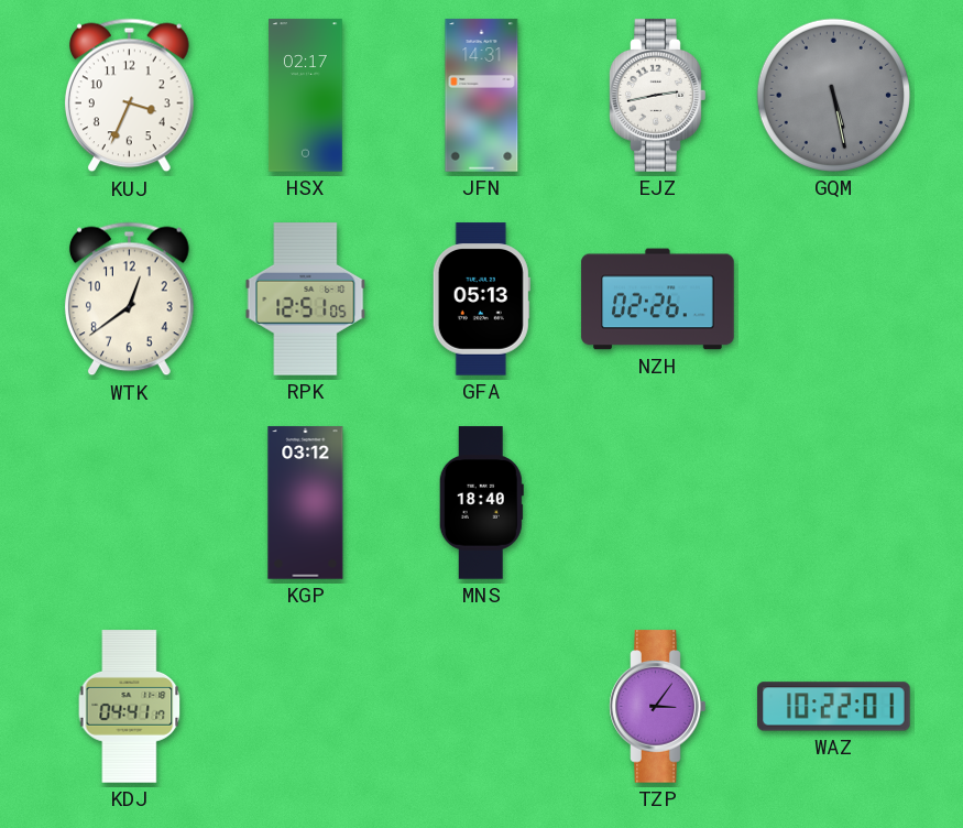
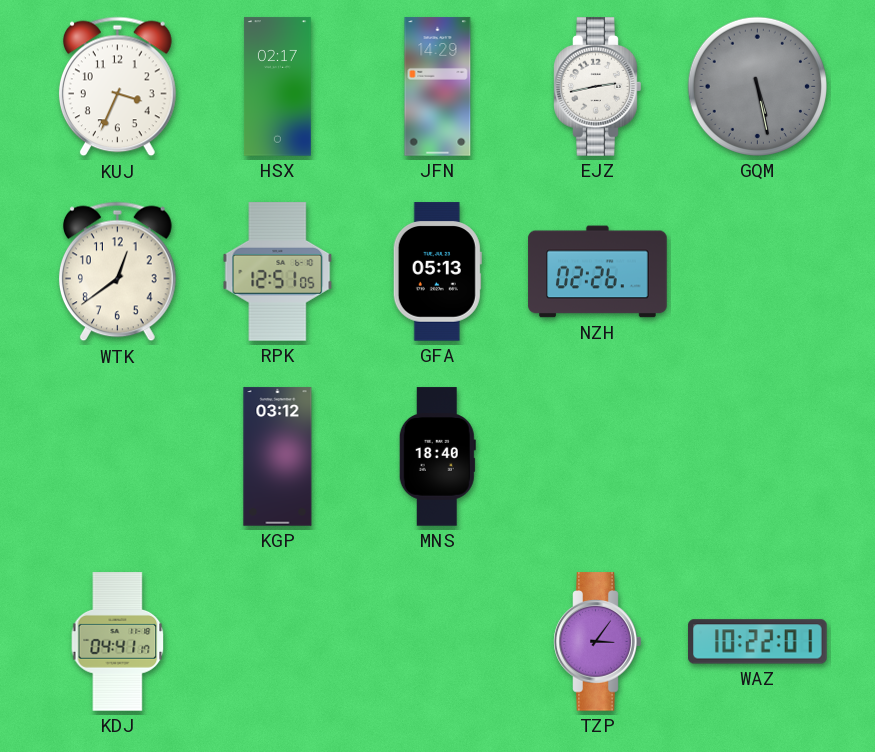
JFN: 14:31 -> 14:29
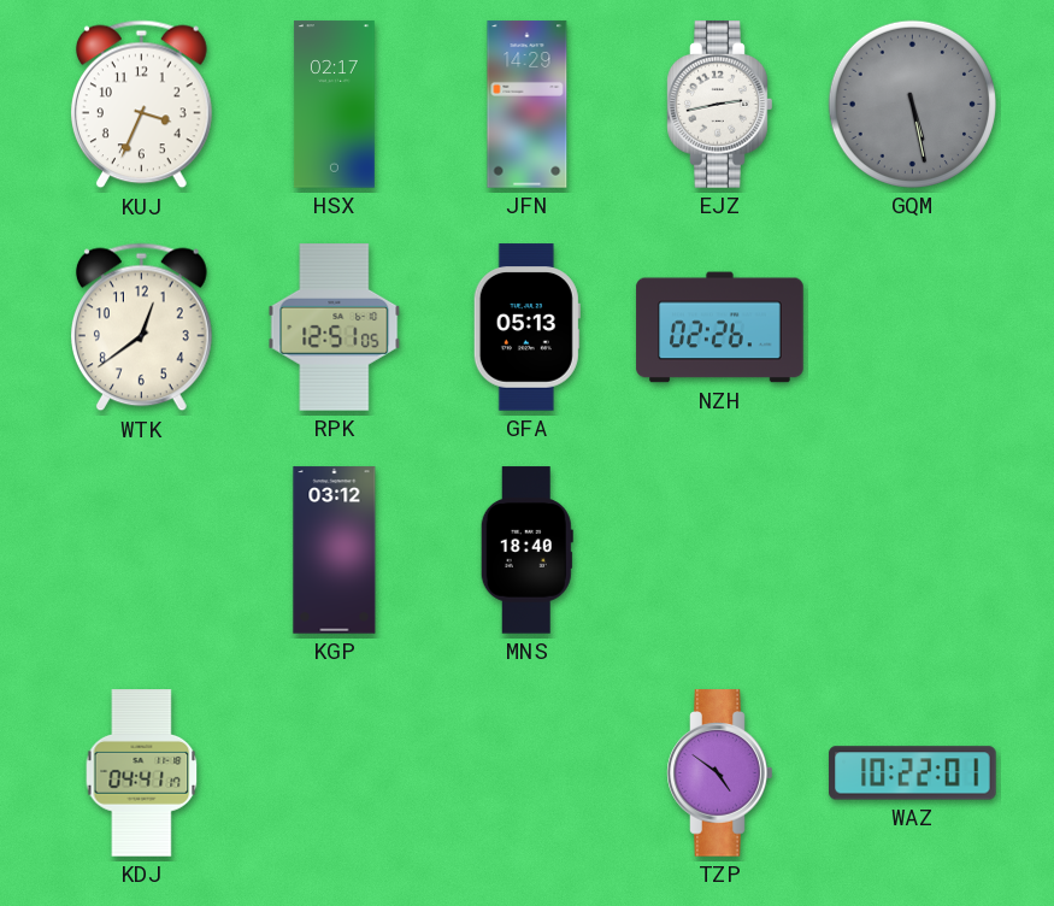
TZP: 3:06 -> 4:51
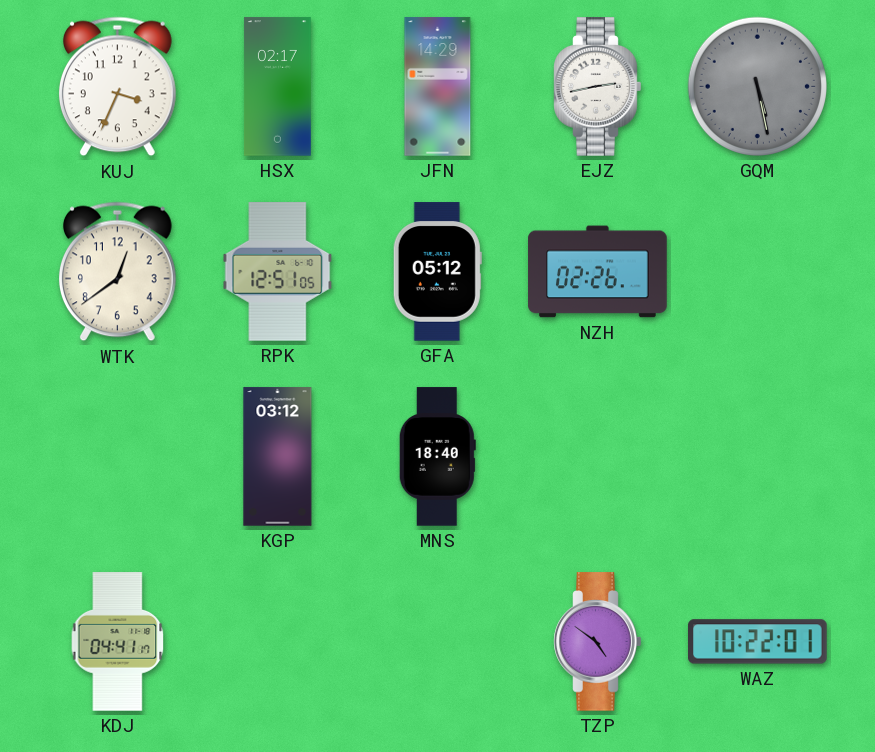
GFA: 05:13 -> 05:12
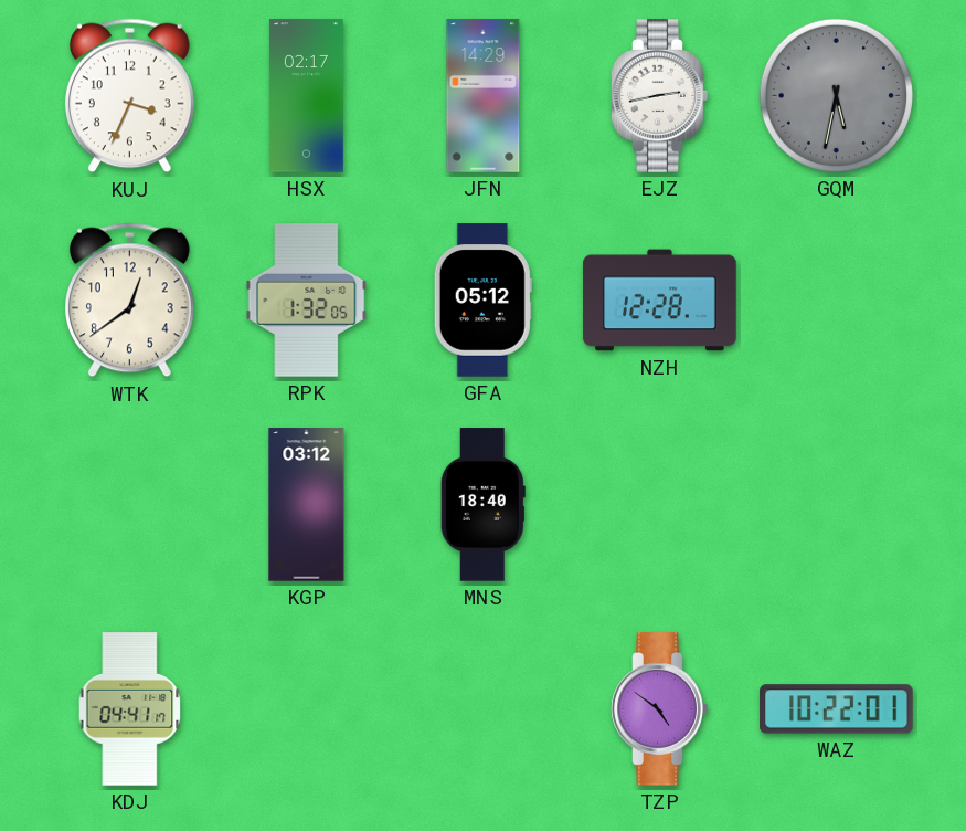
GQM: 5:28 -> 5:32
RPK: 12:51 -> 1:32
NZH: 02:26 -> 12:28
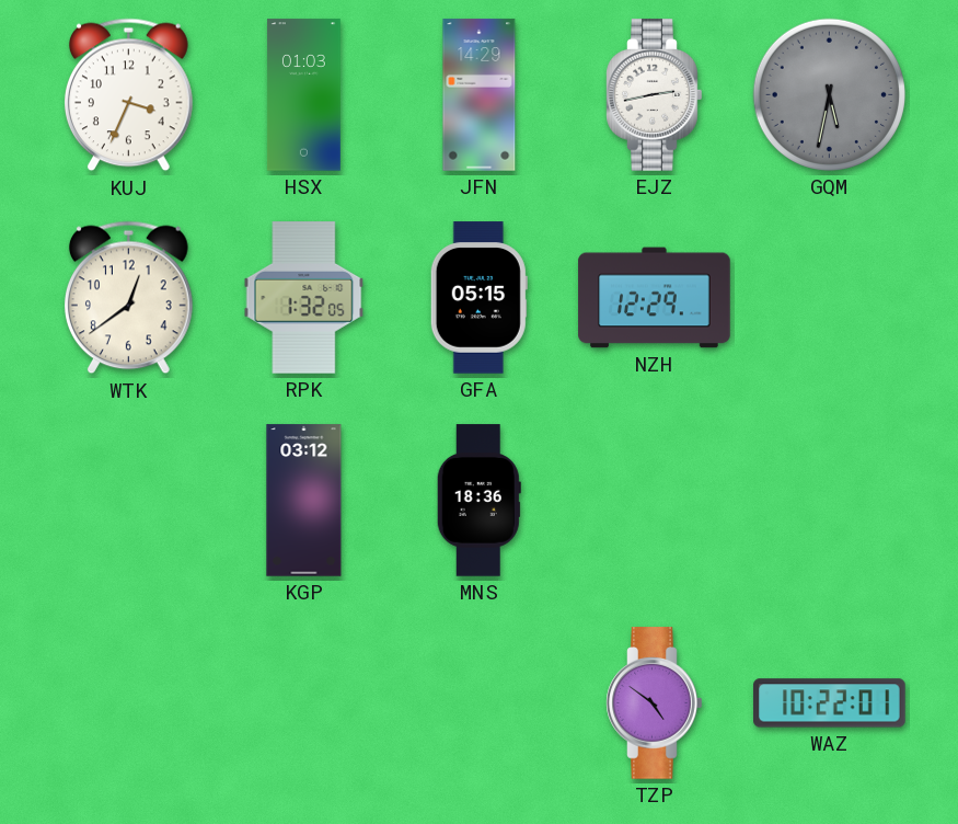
HSX: 02:17 -> 01:03
GFA: 05:12 -> 05:15
NZH: 12:28 -> 12:29
MNS: 18:40 -> 18:36
KDJ: 04:41 -> none
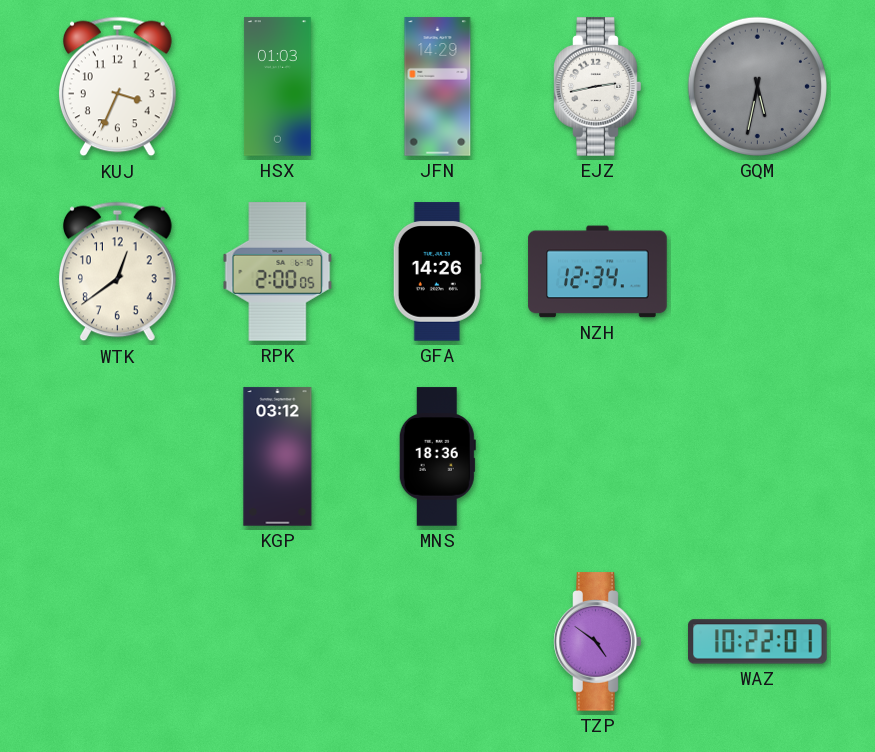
RPK: 1:32 -> 2:00
GFA: 05:15 -> 14:26
NZH: 12:29 -> 12:34
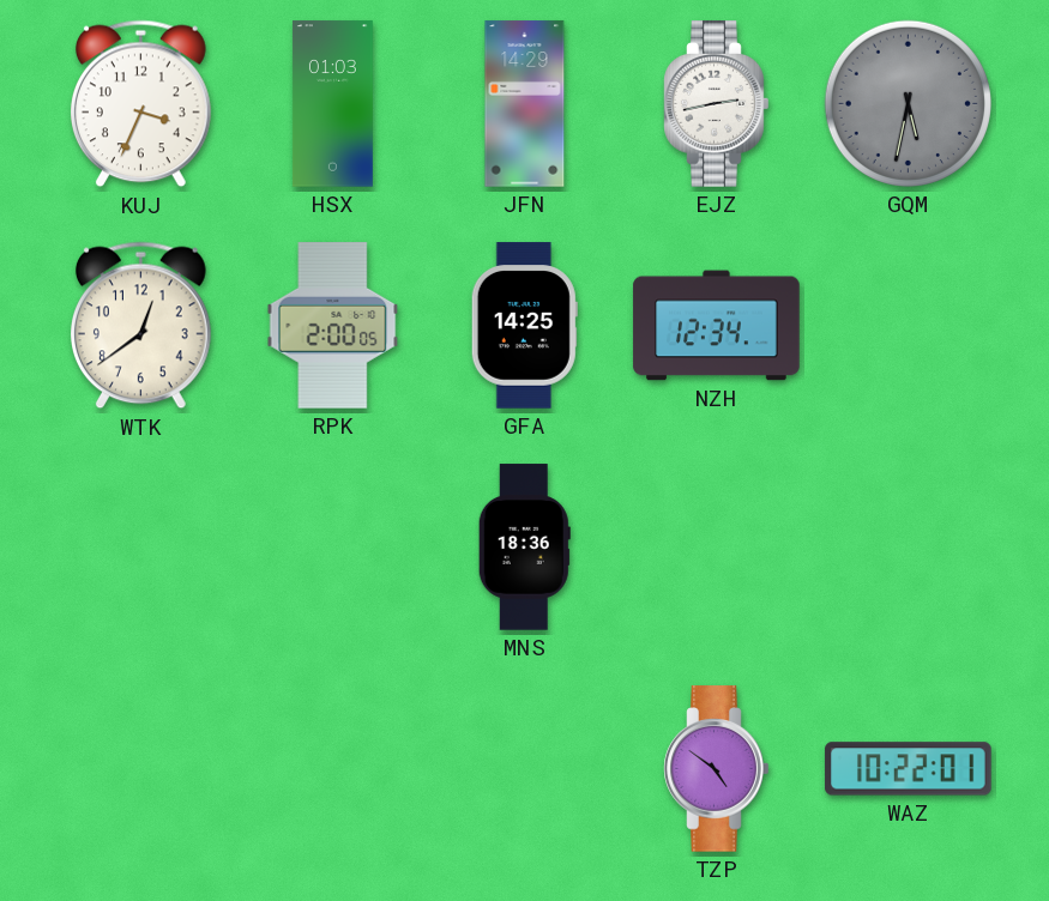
GFA: 14:26 -> 14:25
KGP: 03:12 -> none
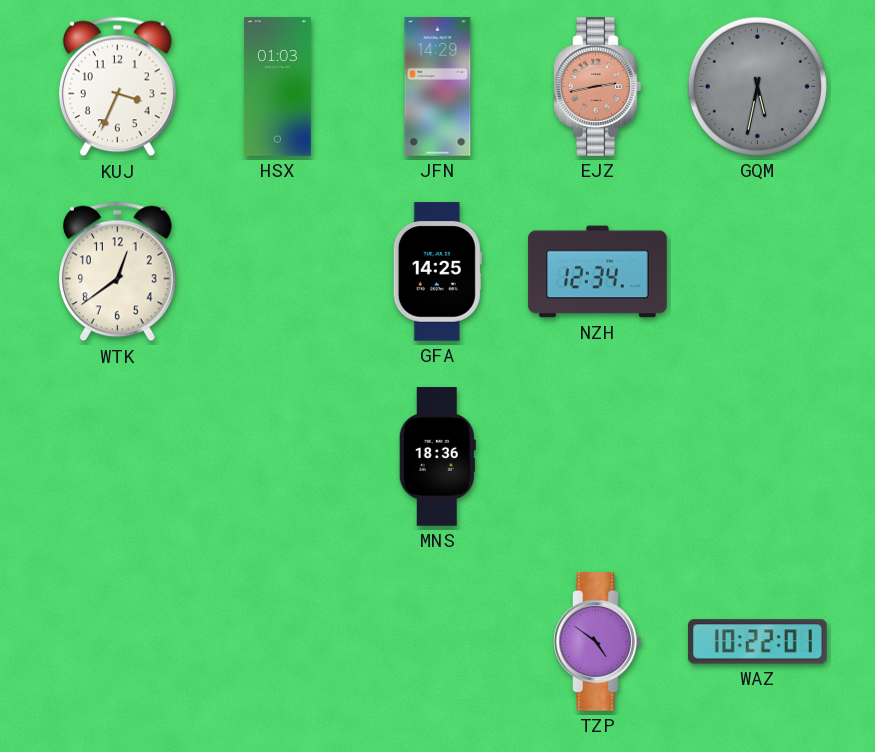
EJZ dial: white -> salmon
RPK: 2:00 -> none
